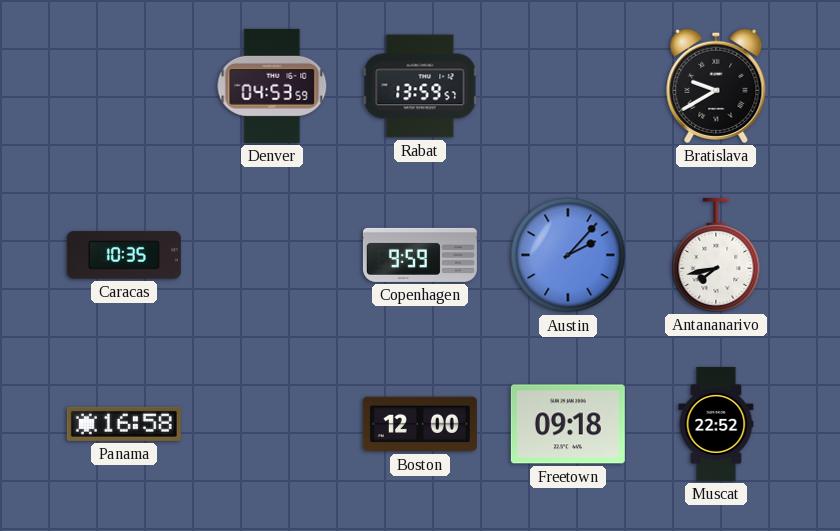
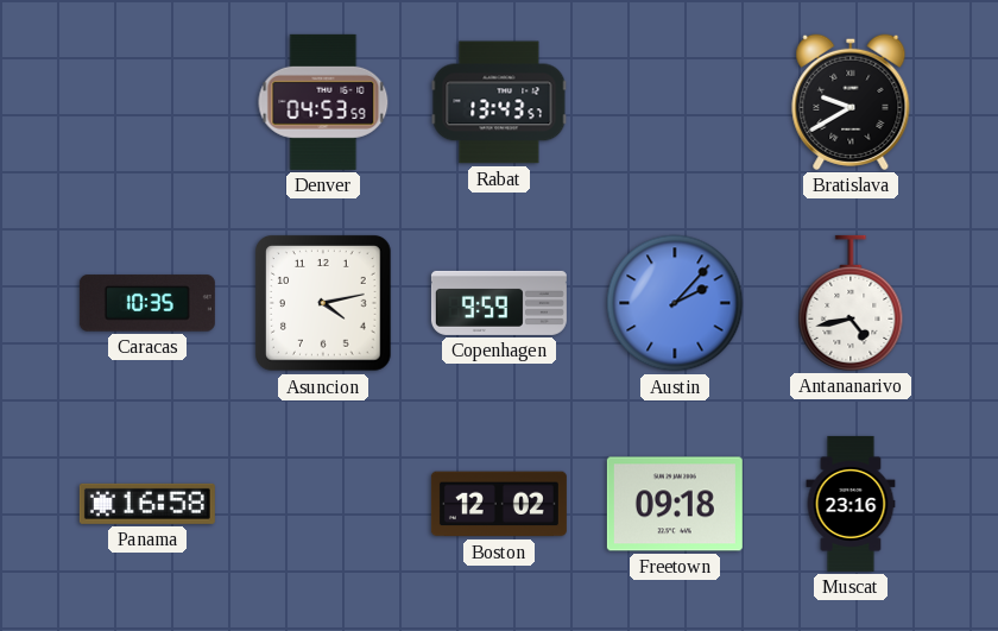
Rabat: 13:59 -> 13:43
Asuncion: none -> 4:13
Antananarivo: 7:43 -> 4:43
Boston: 12:00 -> 12:02
Muscat: 22:52 -> 23:16
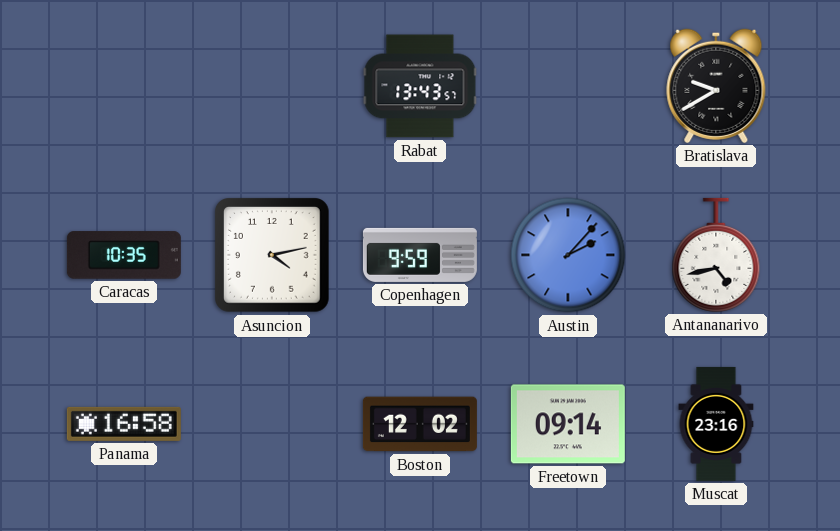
Denver: 04:53 -> none
Freetown: 09:18 -> 09:14
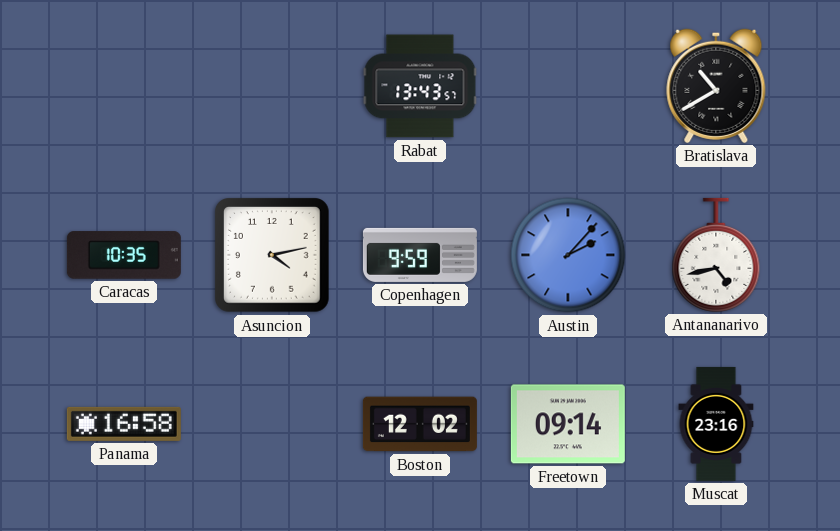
Bratislava: 9:40 -> 10:40
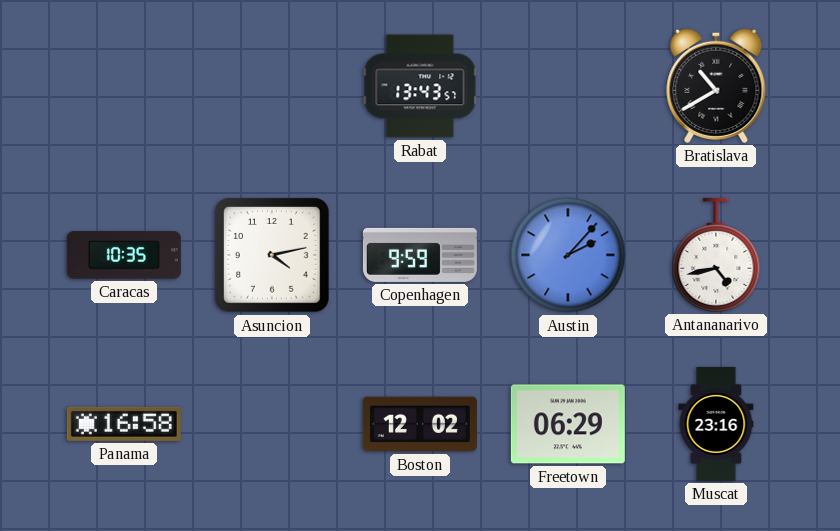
Freetown: 09:14 -> 06:29
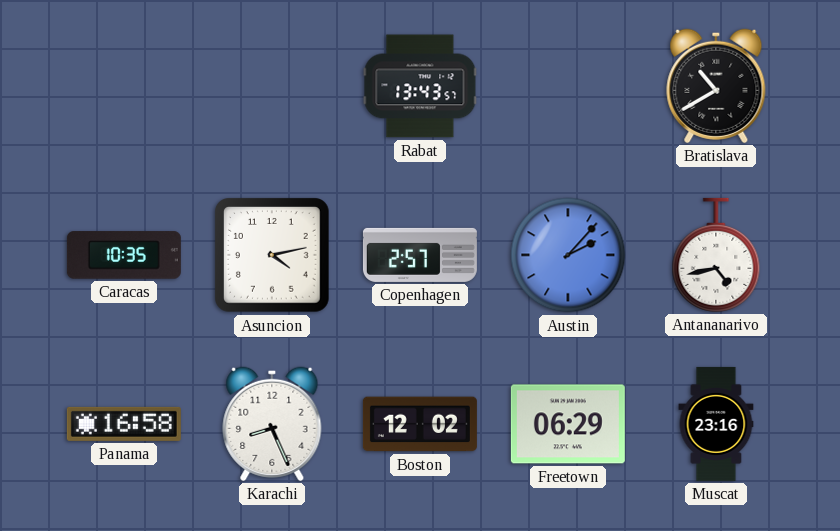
Copenhagen: 9:59 -> 2:57
Karachi: none -> 8:26
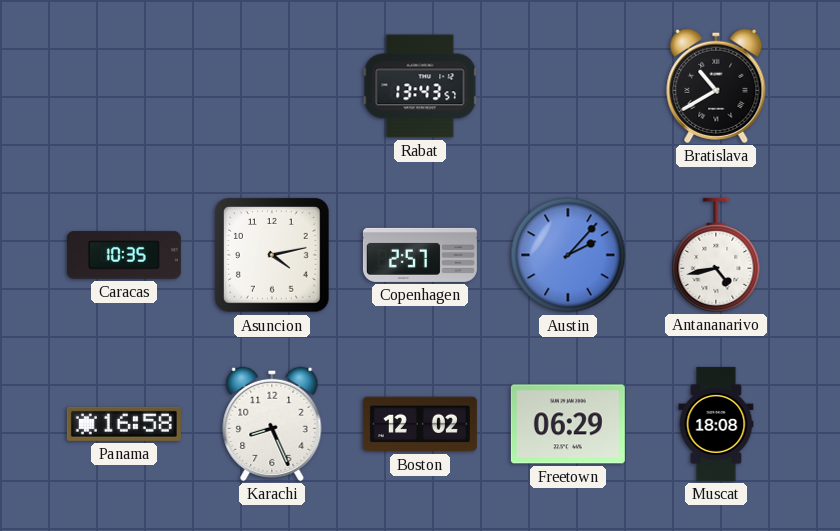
Muscat: 23:16 -> 18:08
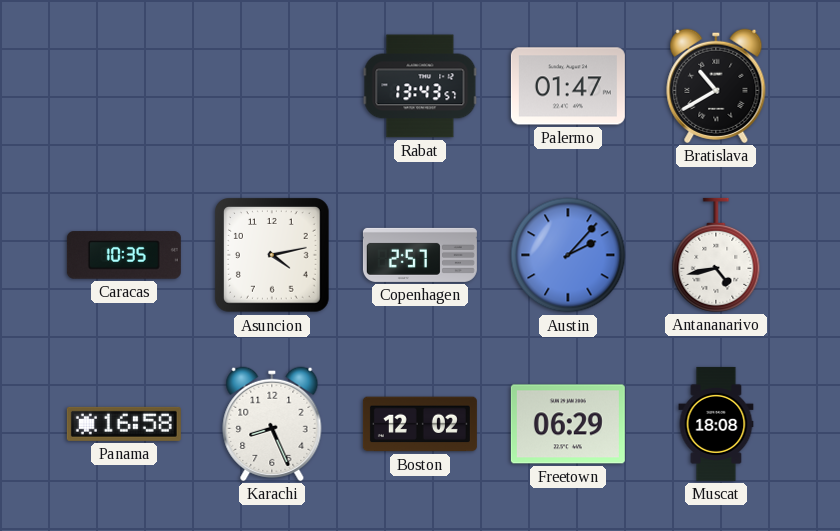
Palermo: none -> 01:47
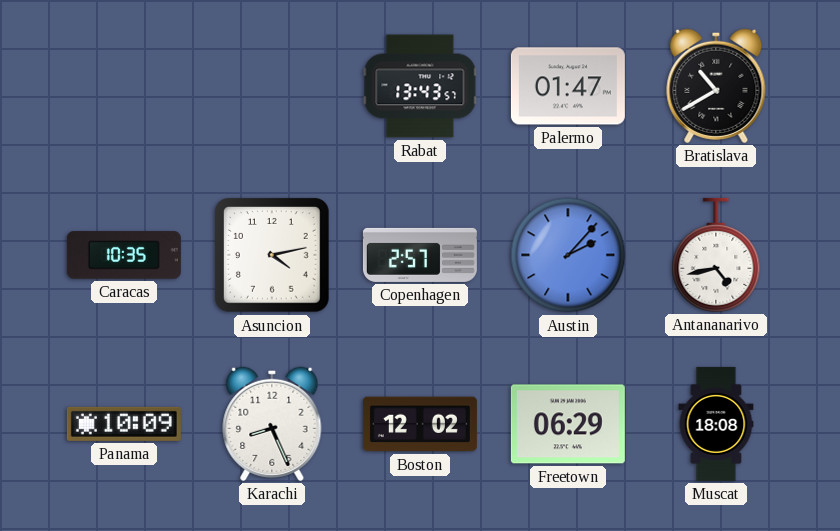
Panama: 16:58 -> 10:09
